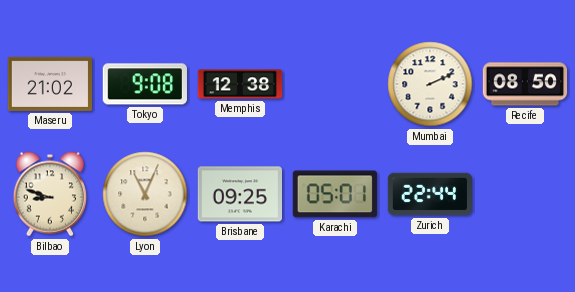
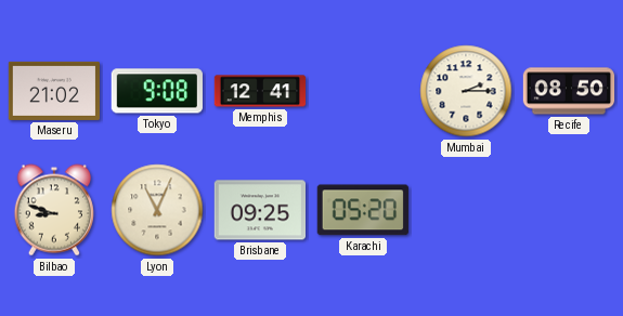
Memphis: 12:38 -> 12:41
Mumbai: 2:11 -> 2:15
Karachi: 05:01 -> 05:20
Zurich: 22:44 -> none
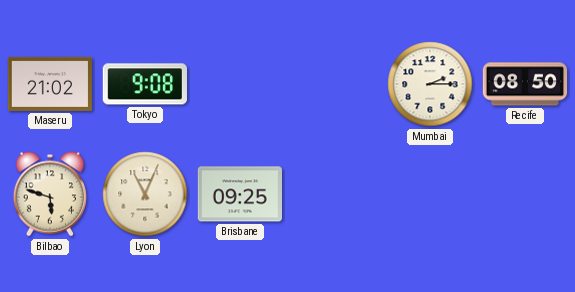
Memphis: 12:41 -> none
Bilbao: 8:48 -> 5:48
Karachi: 05:20 -> none
